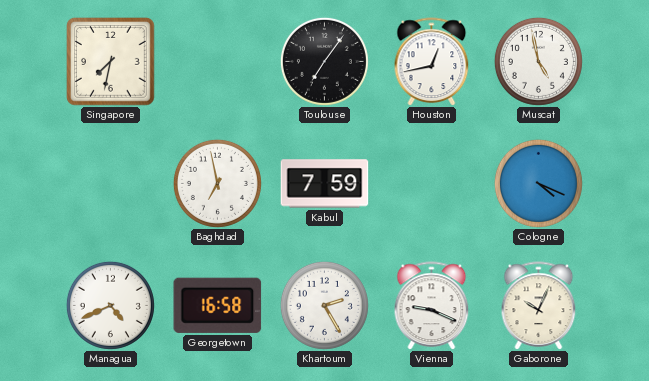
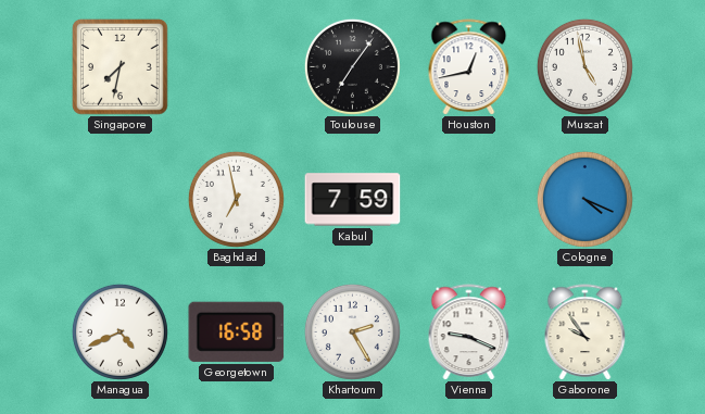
Gaborone: 10:04 -> 9:54
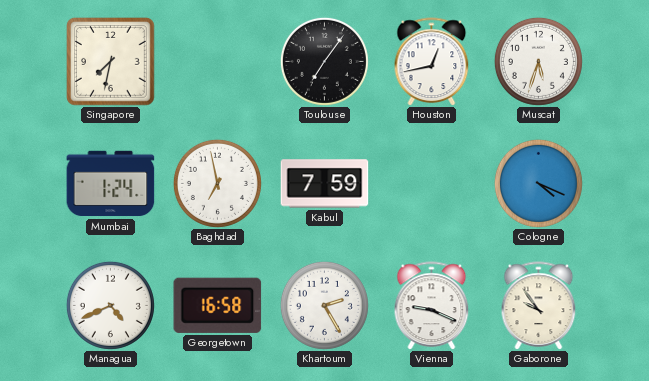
Muscat: 4:58 -> 5:33
Mumbai: none -> 1:24
